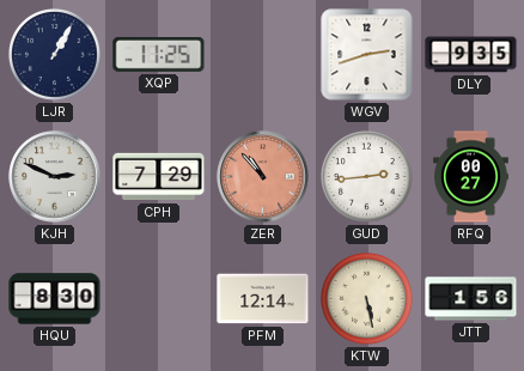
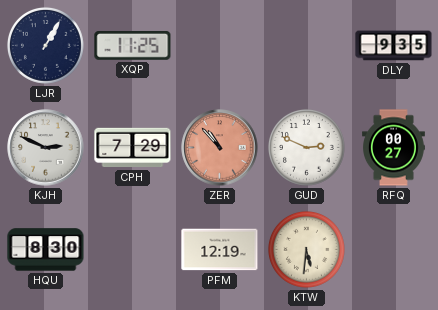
WGV: 2:42 -> none
GUD: 2:44 -> 2:49
PFM: 12:14 -> 12:19
KTW: 5:28 -> 5:31
JTT: 1:56 -> none
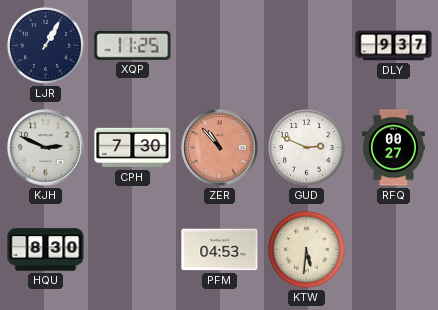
DLY: 9:35 -> 9:37
CPH: 7:29 -> 7:30
PFM: 12:19 -> 04:53
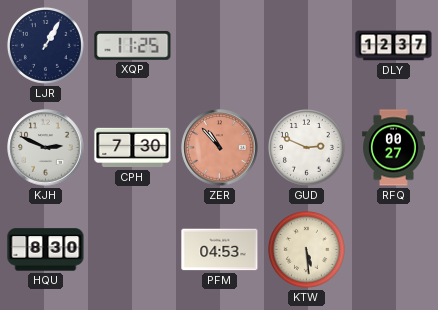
DLY: 9:37 -> 12:37
KTW: 5:31 -> 5:29
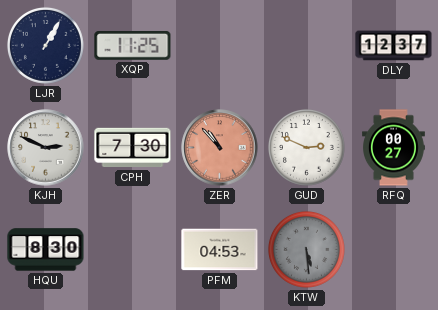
KTW dial: cream -> grey
